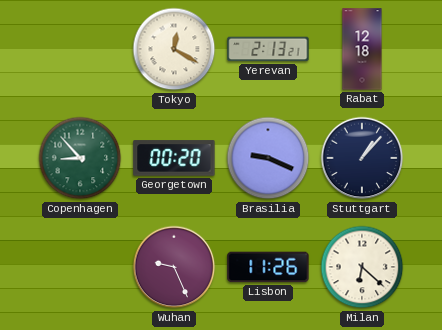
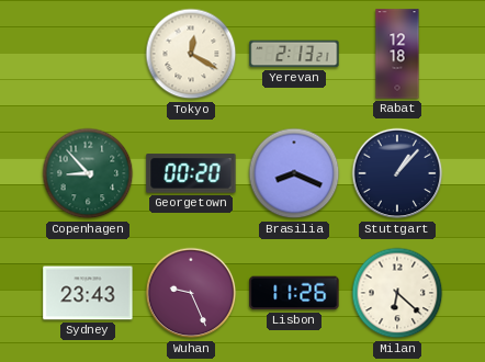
Brasilia: 9:19 -> 8:19
Sydney: none -> 23:43
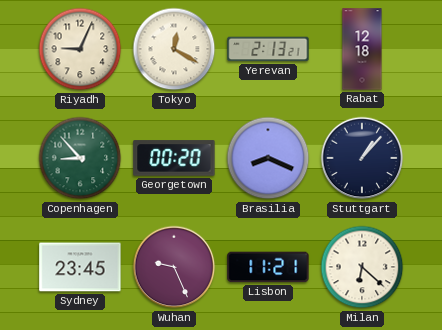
Riyadh: none -> 9:04
Sydney: 23:43 -> 23:45
Lisbon: 11:26 -> 11:21
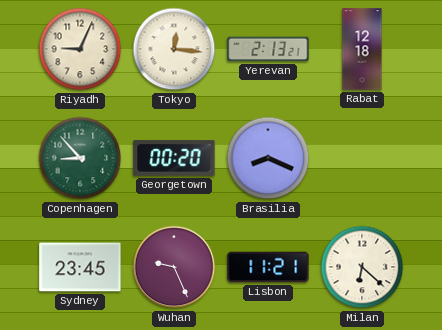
Tokyo: 12:20 -> 12:16
Stuttgart: 1:07 -> none
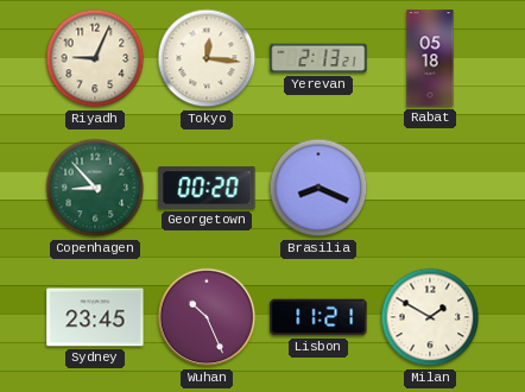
Rabat: 12:18 -> 05:18
Wuhan: 9:26 -> 10:26
Milan: 6:22 -> 1:50
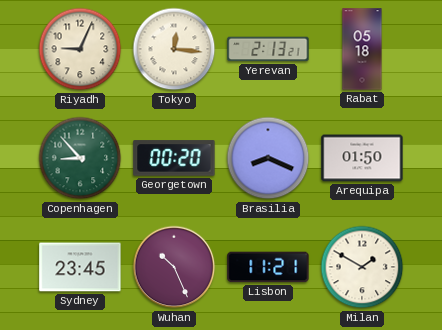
Arequipa: none -> 01:50
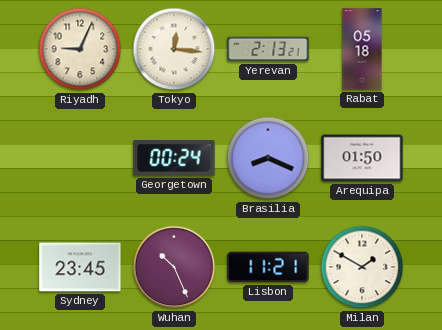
Copenhagen: 8:53 -> none
Georgetown: 00:20 -> 00:24
